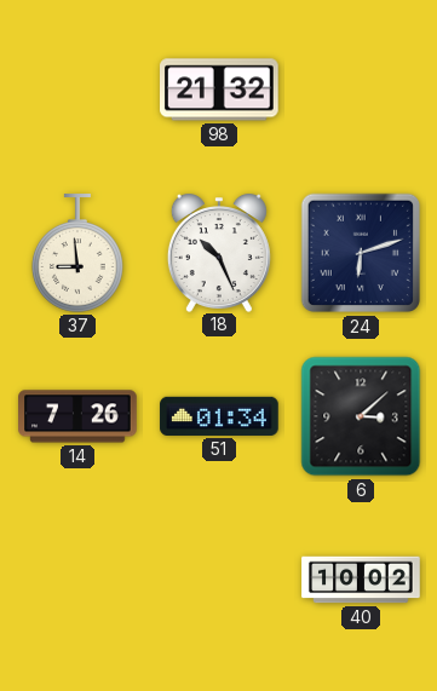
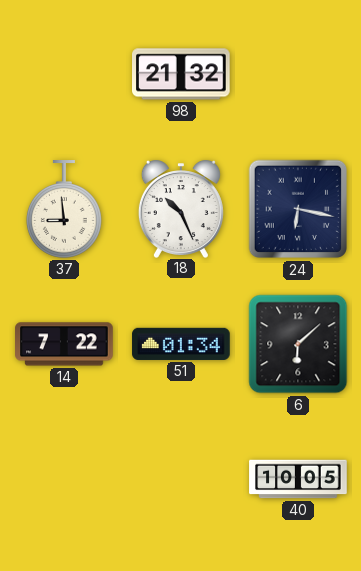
24: 6:12 -> 6:17
14: 7:26 -> 7:22
6: 3:08 -> 6:08
40: 10:02 -> 10:05
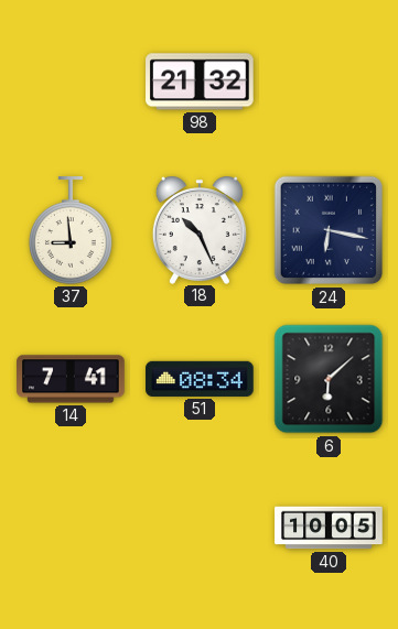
14: 7:22 -> 7:41
51: 01:34 -> 08:34
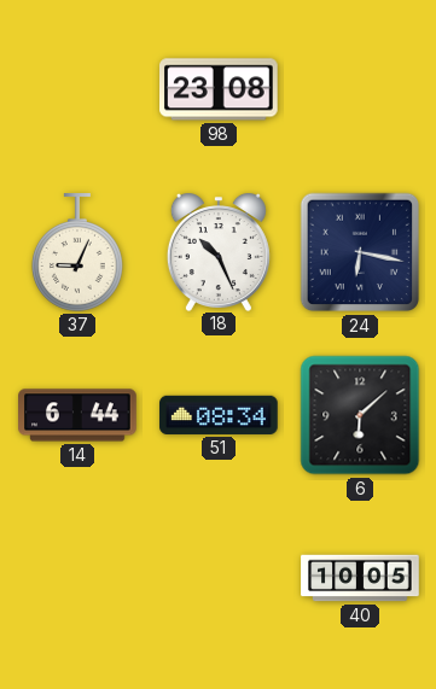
98: 21:32 -> 23:08
37: 8:59 -> 9:04
14: 7:41 -> 6:44
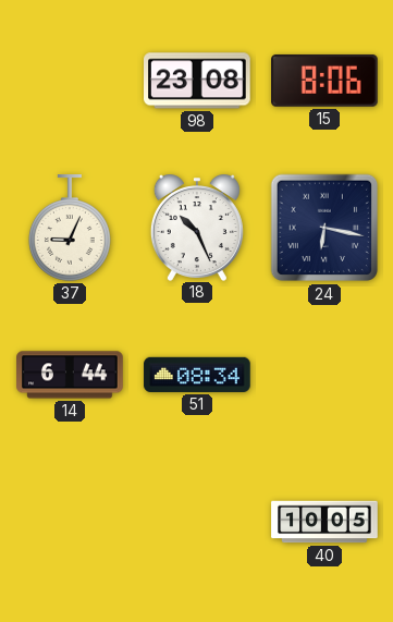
15: none -> 8:06
6: 6:08 -> none
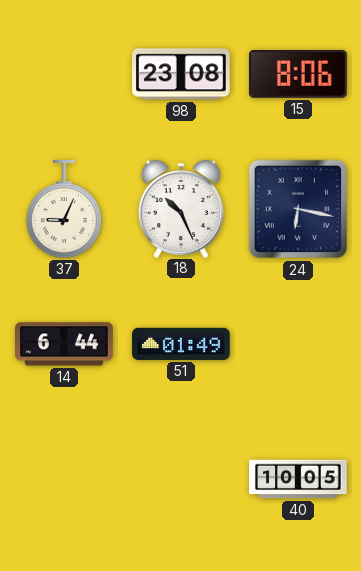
51: 08:34 -> 01:49
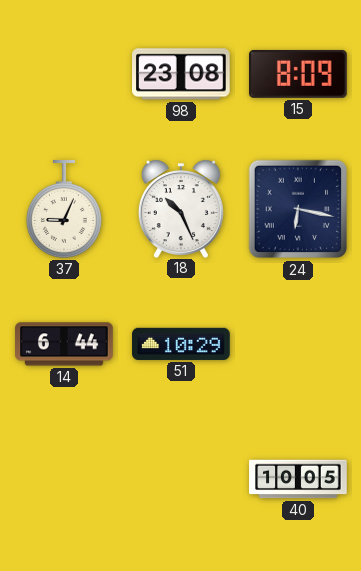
15: 8:06 -> 8:09
51: 01:49 -> 10:29
